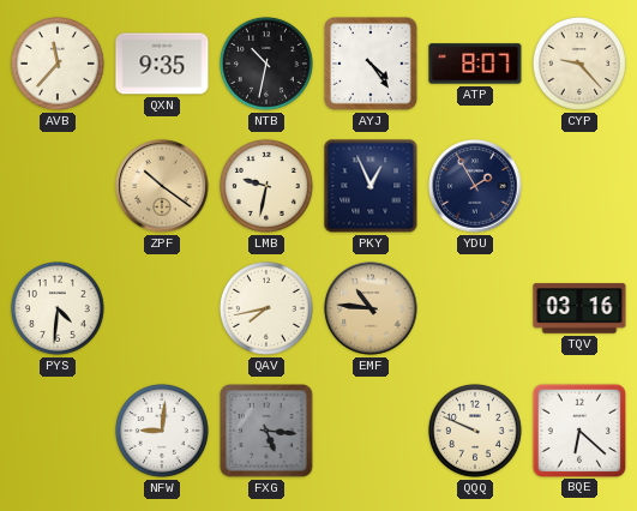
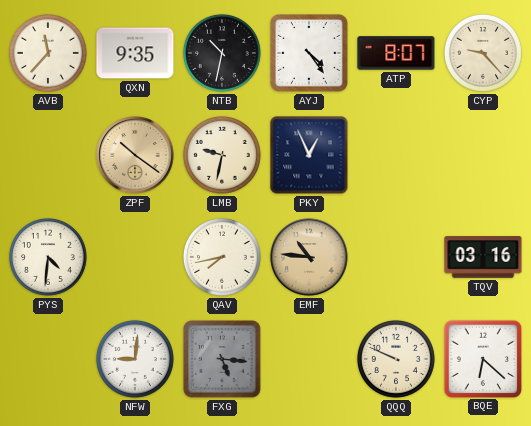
YDU: 1:55 -> none
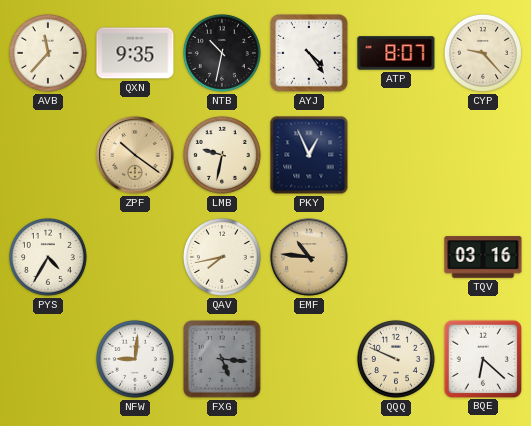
PYS: 4:31 -> 4:35
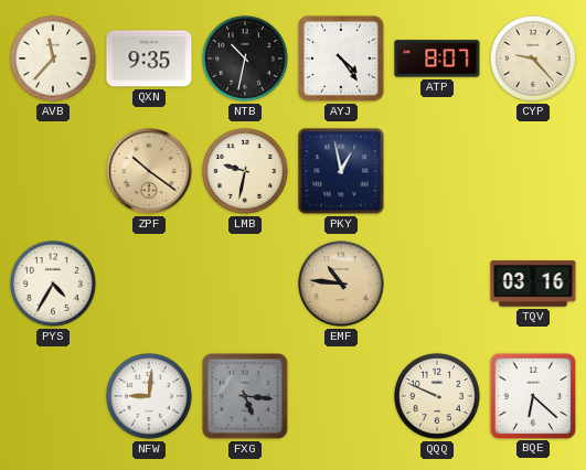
PKY: 12:56 -> 12:58
QAV: 7:43 -> none
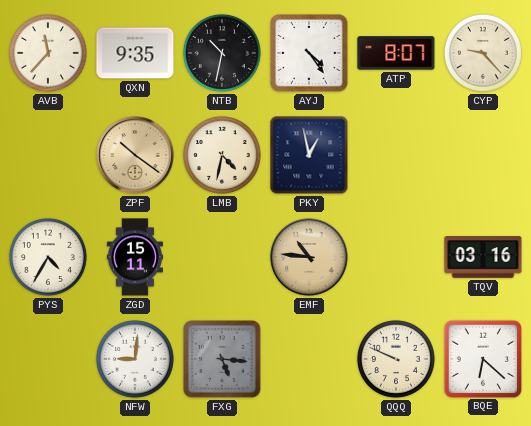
LMB: 9:32 -> 4:32
ZGD: none -> 15:11
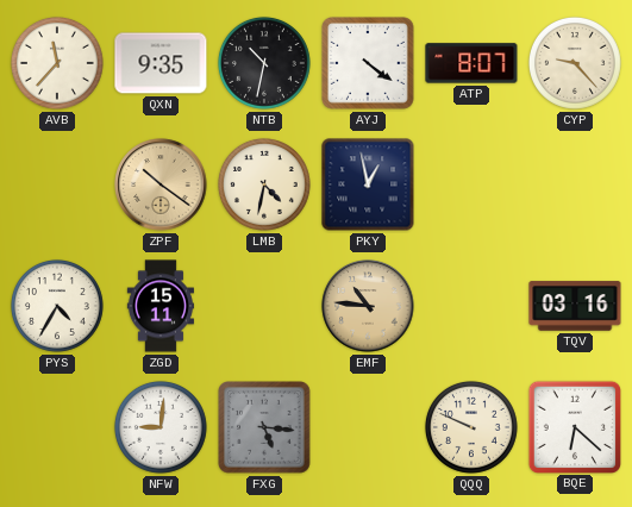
AYJ: 4:24 -> 4:21
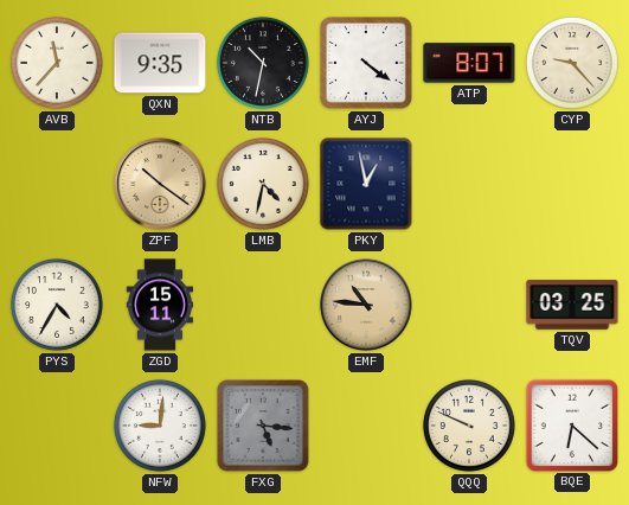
TQV: 03:16 -> 03:25
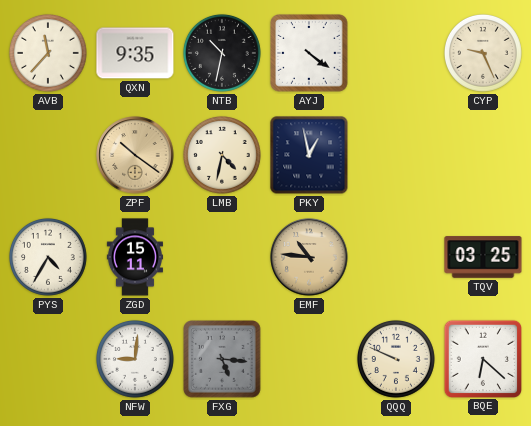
ATP: 8:07 -> none
CYP: 9:23 -> 9:26
